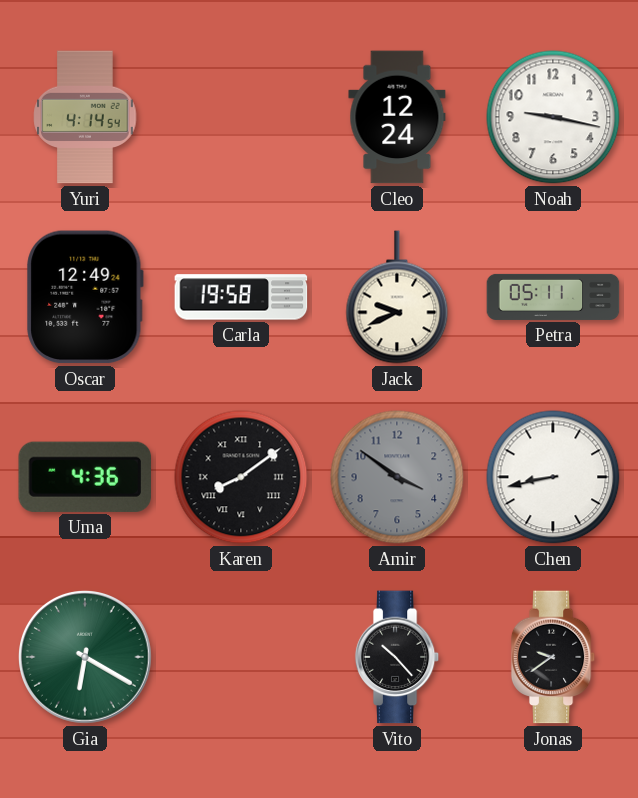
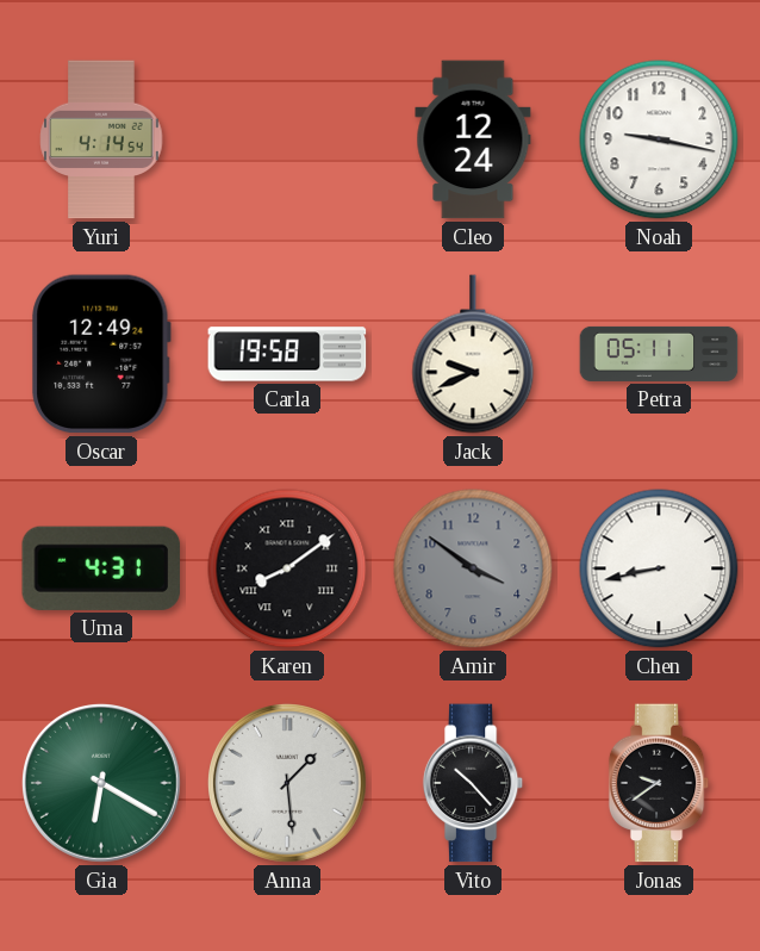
Uma: 4:36 -> 4:31
Anna: none -> 1:29
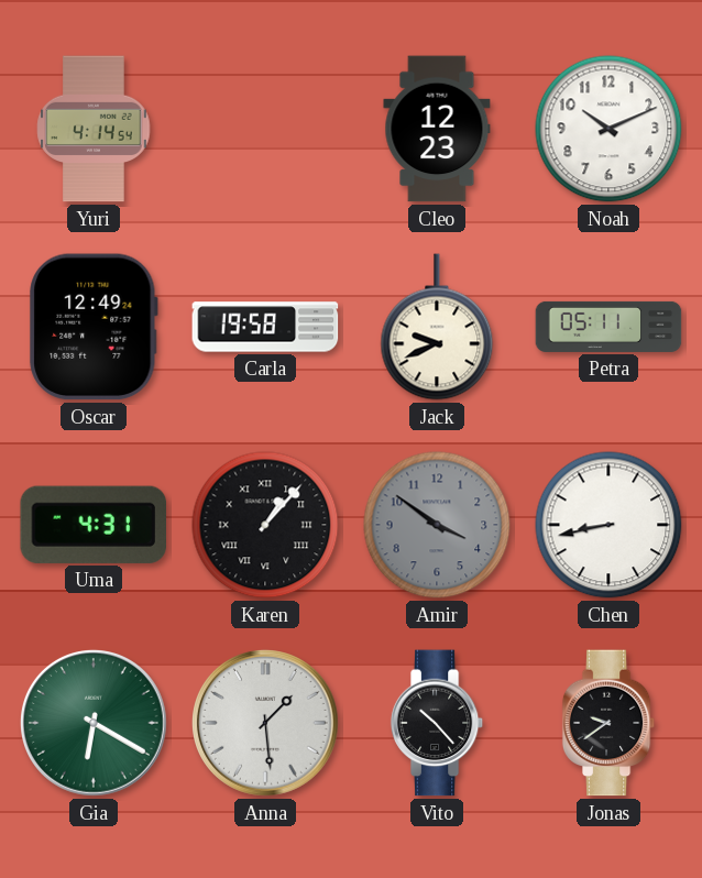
Cleo: 12:24 -> 12:23
Noah: 9:17 -> 10:11
Karen: 8:09 -> 1:07
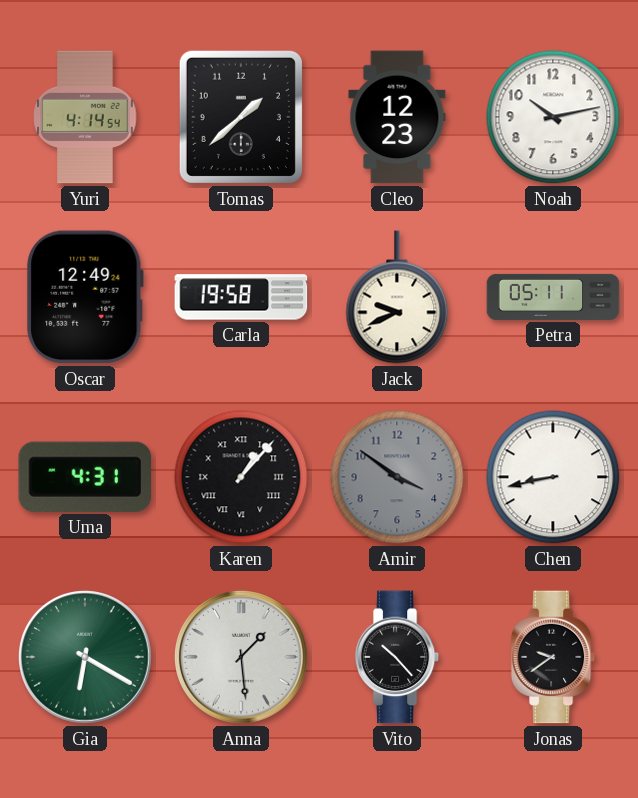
Tomas: none -> 1:38
Noah: 10:11 -> 10:13
